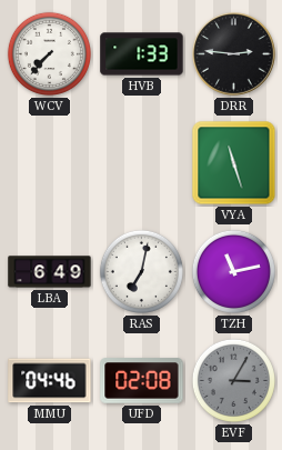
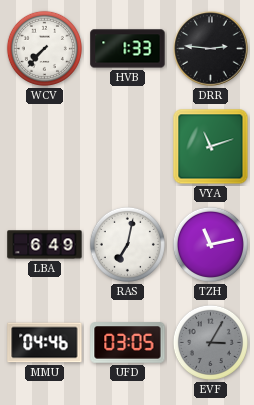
VYA: 11:27 -> 11:12
UFD: 02:08 -> 03:05
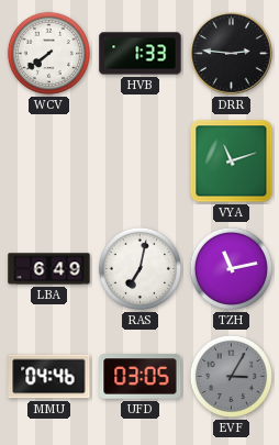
WCV: 7:37 -> 7:39
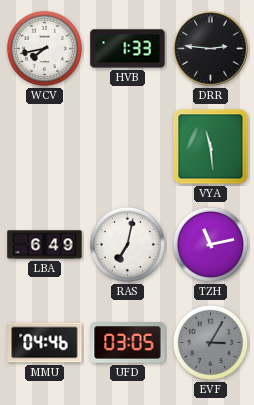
WCV: 7:39 -> 7:43
VYA: 11:12 -> 11:29
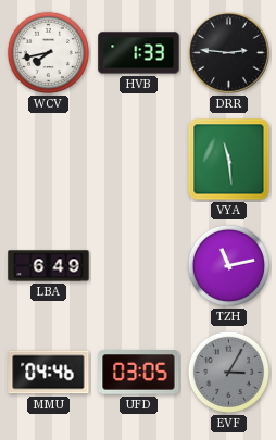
RAS: 7:02 -> none
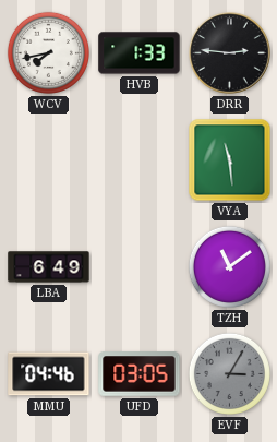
TZH: 11:13 -> 11:09
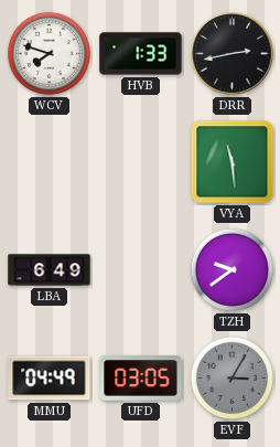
WCV: 7:43 -> 7:48
DRR: 2:46 -> 2:43
TZH: 11:09 -> 9:39
MMU: 04:46 -> 04:49
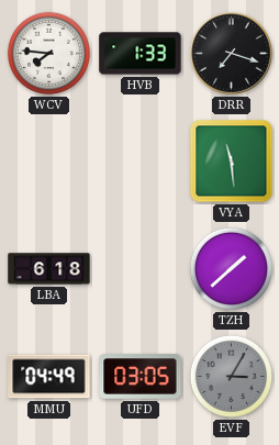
WCV: 7:48 -> 7:46
DRR: 2:43 -> 7:18
LBA: 6:49 -> 6:18
TZH: 9:39 -> 1:38
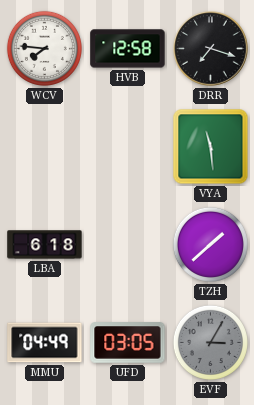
HVB: 1:33 -> 12:58
